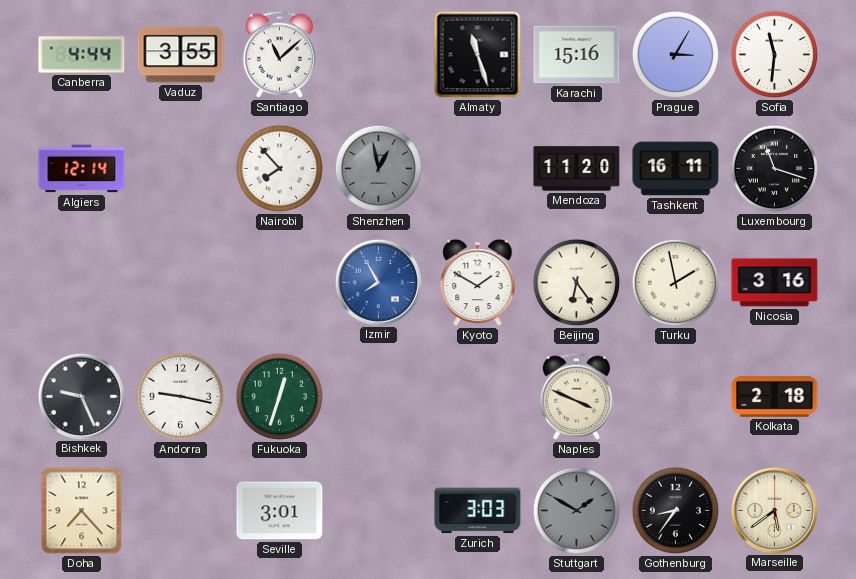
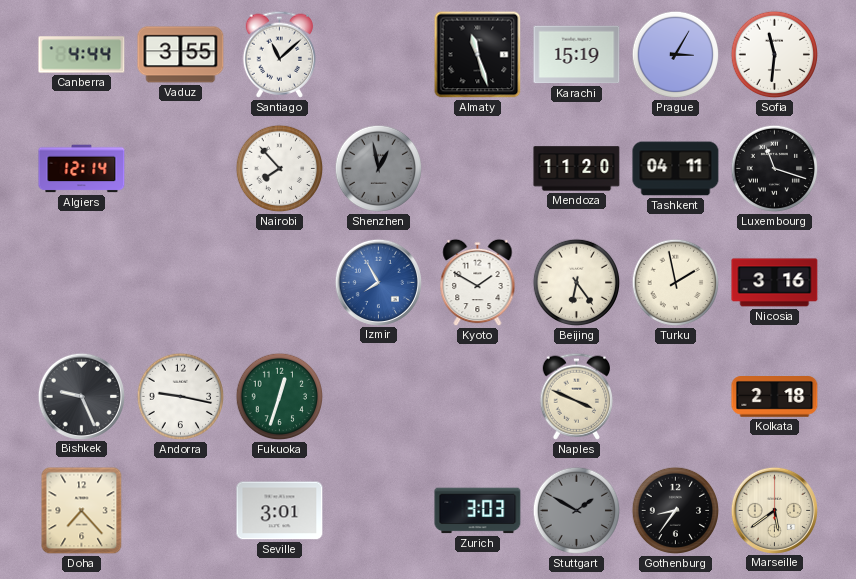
Karachi: 15:16 -> 15:19
Tashkent: 16:11 -> 04:11
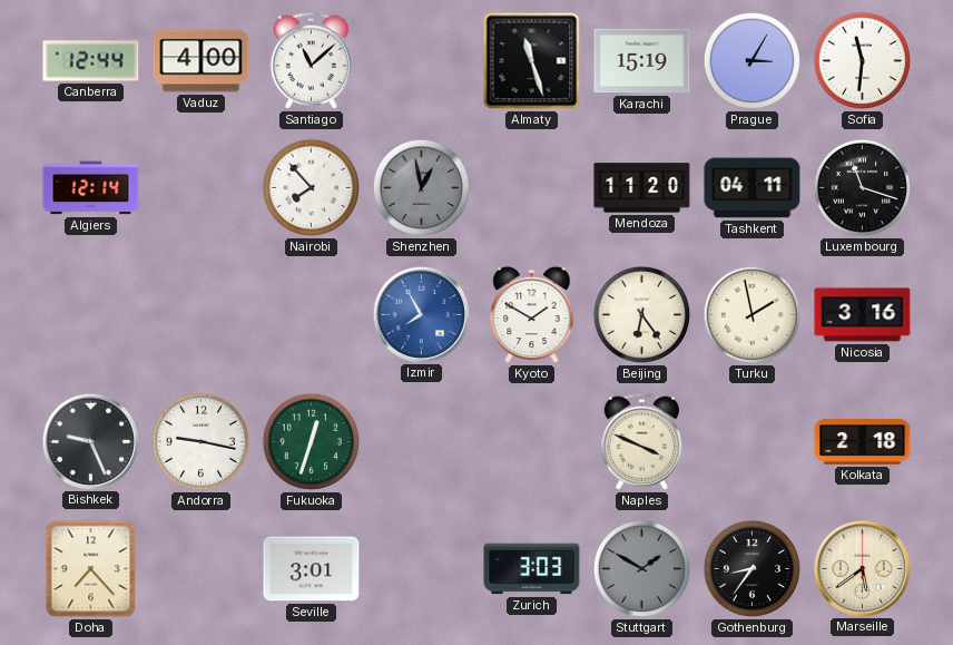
Canberra: 4:44 -> 12:44
Vaduz: 3:55 -> 4:00
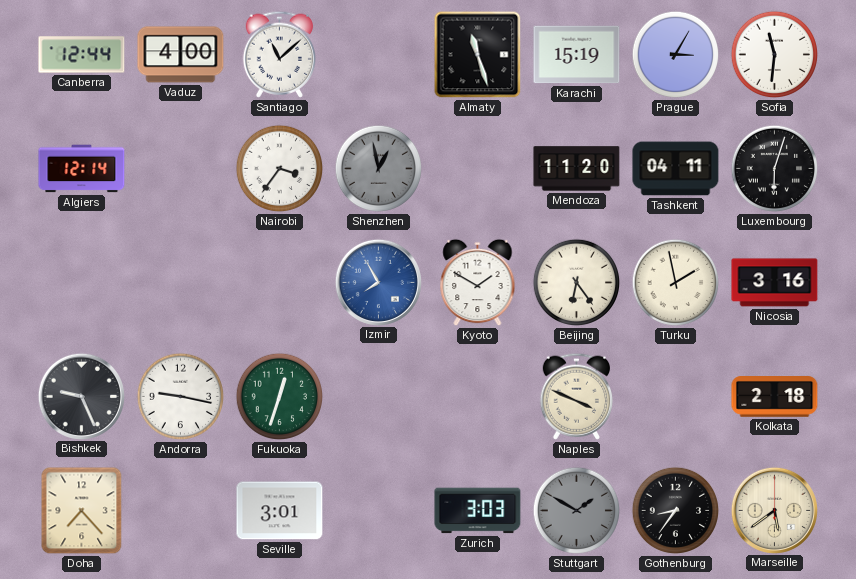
Nairobi: 7:53 -> 3:36
Luxembourg: 11:18 -> 6:03
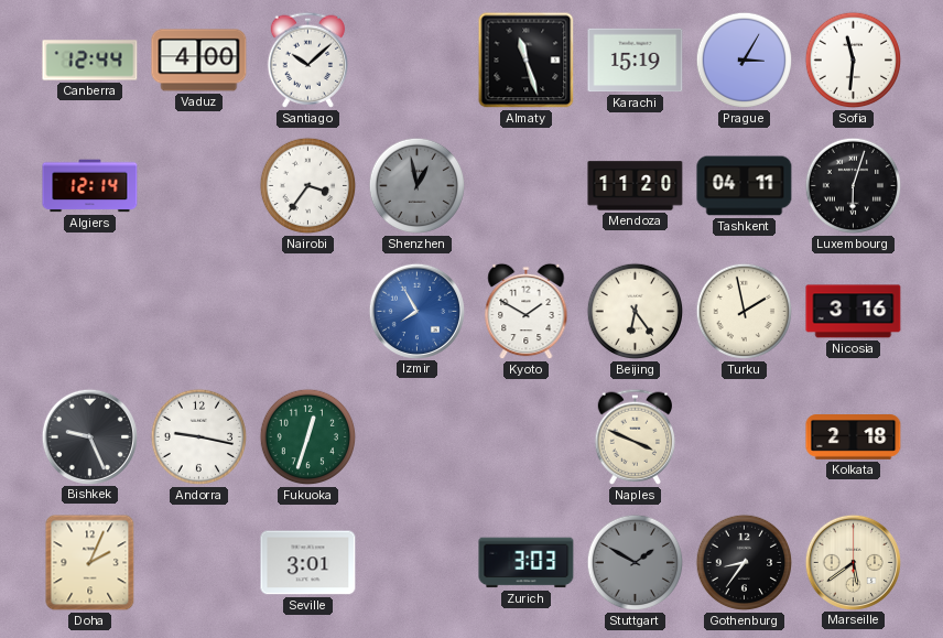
Santiago: 11:08 -> 10:08
Doha: 7:23 -> 2:04
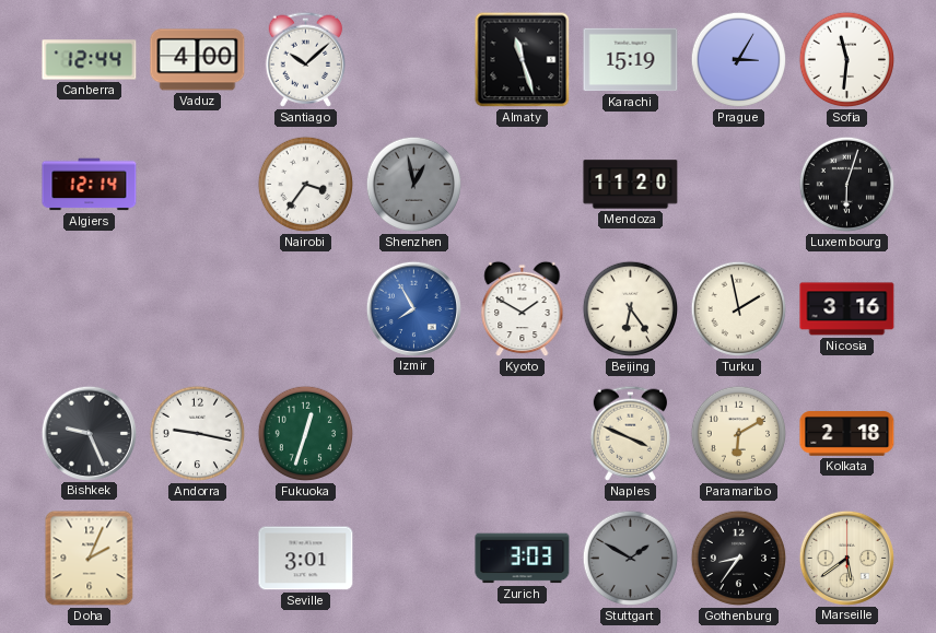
Tashkent: 04:11 -> none
Paramaribo: none -> 6:10
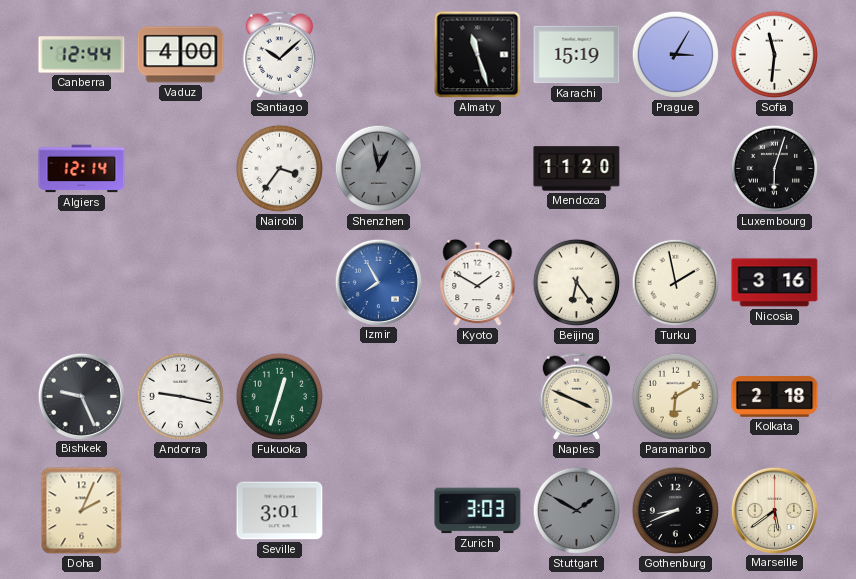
Gothenburg: 8:36 -> 8:41
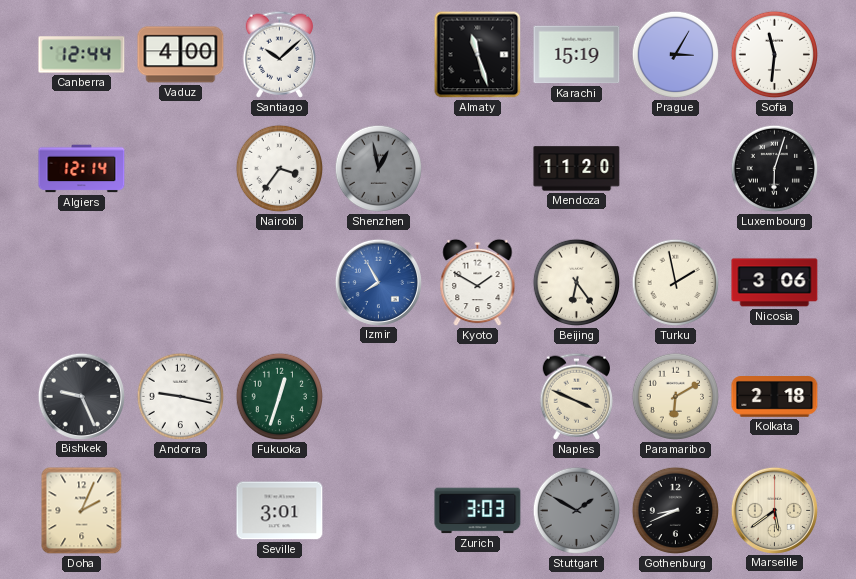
Nicosia: 3:16 -> 3:06
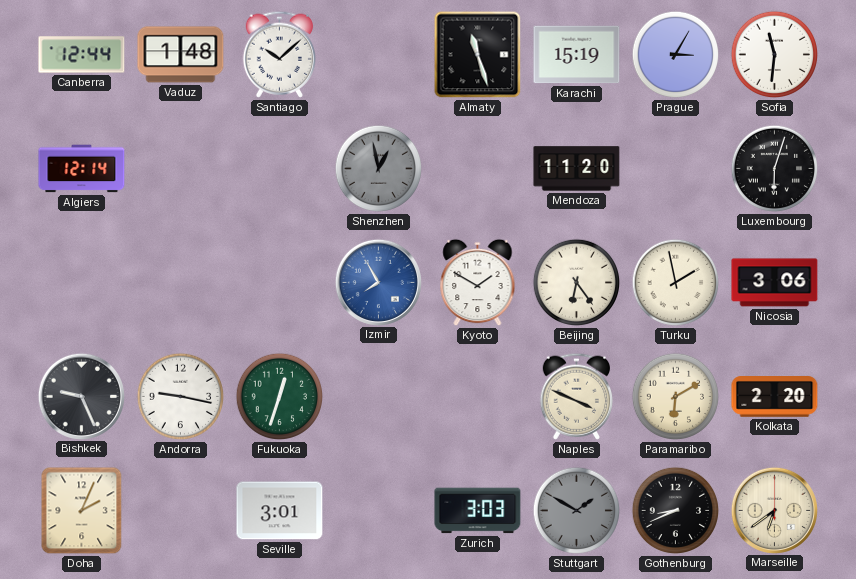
Vaduz: 4:00 -> 1:48
Nairobi: 3:36 -> none
Kolkata: 2:18 -> 2:20
Marseille: 5:39 -> 6:39
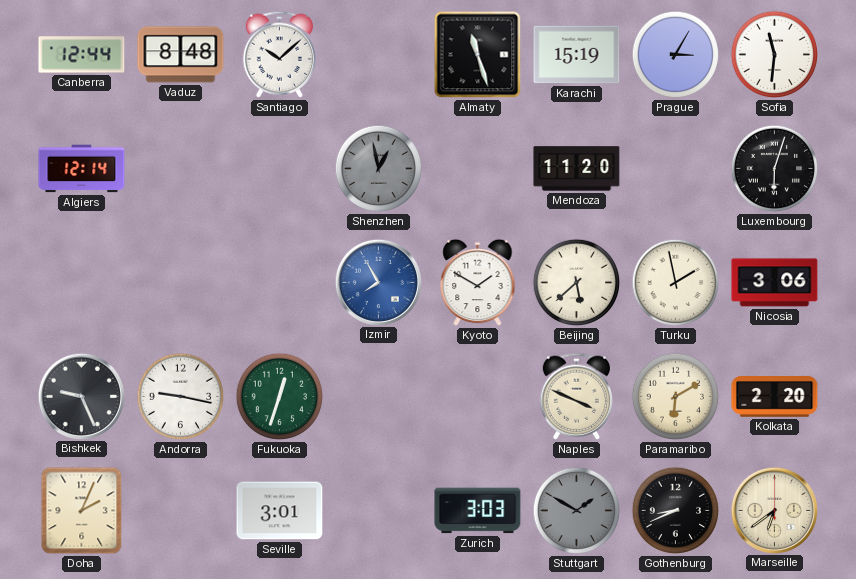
Vaduz: 1:48 -> 8:48
Beijing: 6:24 -> 5:38
